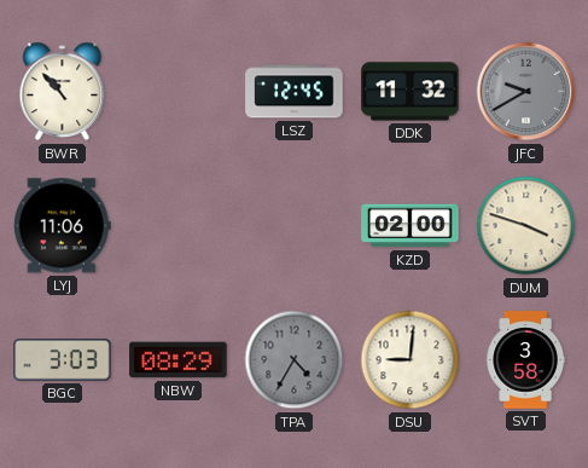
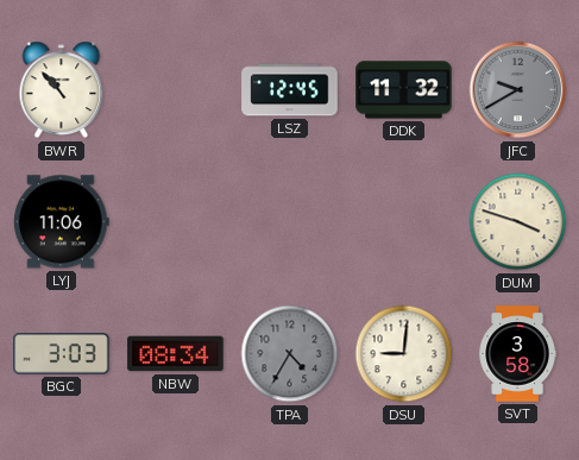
KZD: 02:00 -> none
NBW: 08:29 -> 08:34
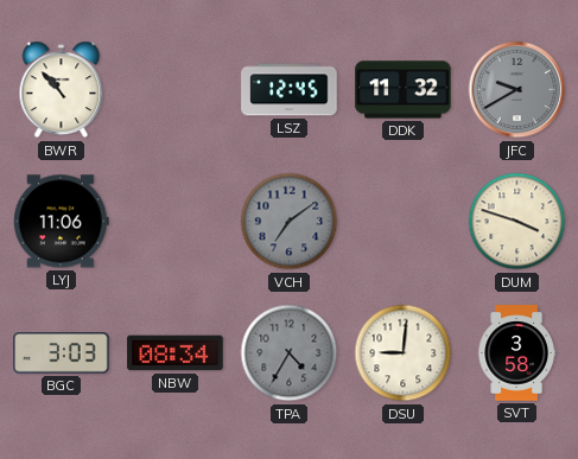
VCH: none -> 7:09
